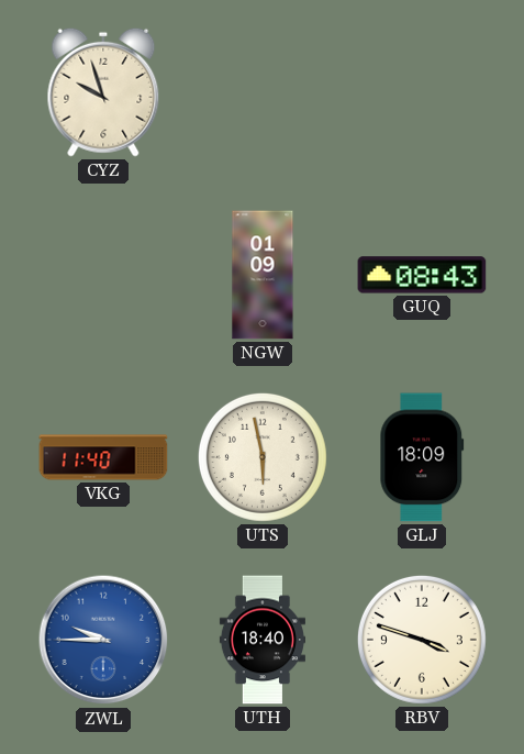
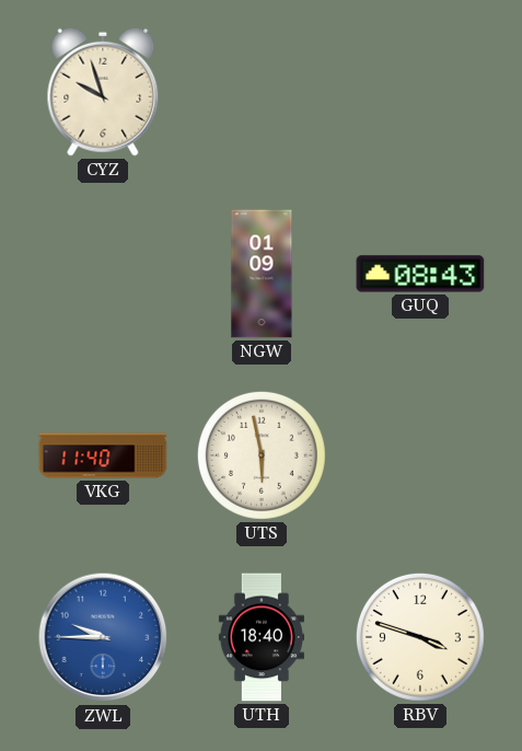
GLJ: 18:09 -> none
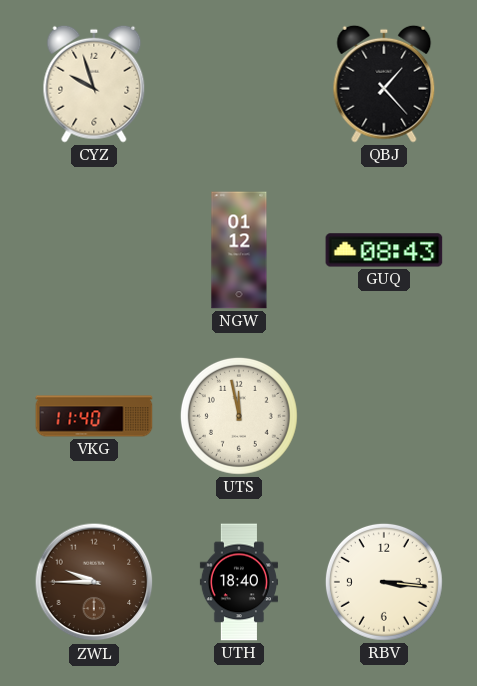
QBJ: none -> 1:23
NGW: 01:09 -> 01:12
UTS: 5:58 -> 11:58
ZWL dial: blue -> brown
RBV: 3:48 -> 3:16
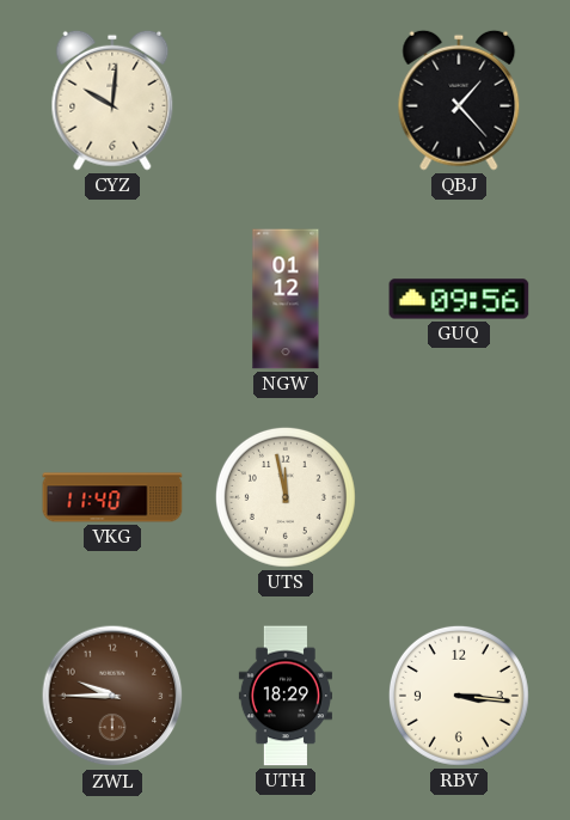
CYZ: 9:57 -> 10:01
GUQ: 08:43 -> 09:56
UTH: 18:40 -> 18:29
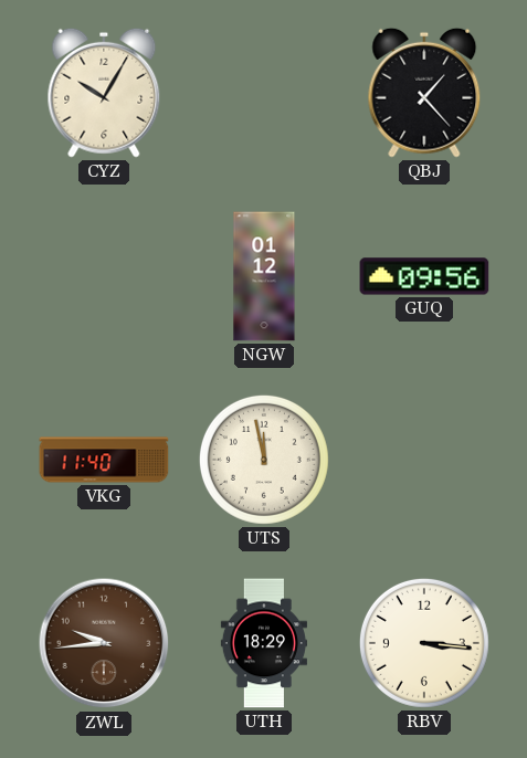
CYZ: 10:01 -> 10:05
ZWL: 9:45 -> 9:44
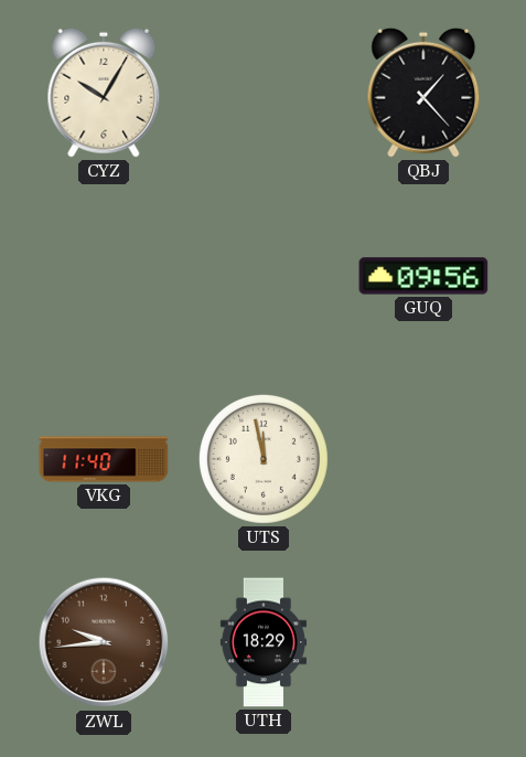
NGW: 01:12 -> none
RBV: 3:16 -> none
